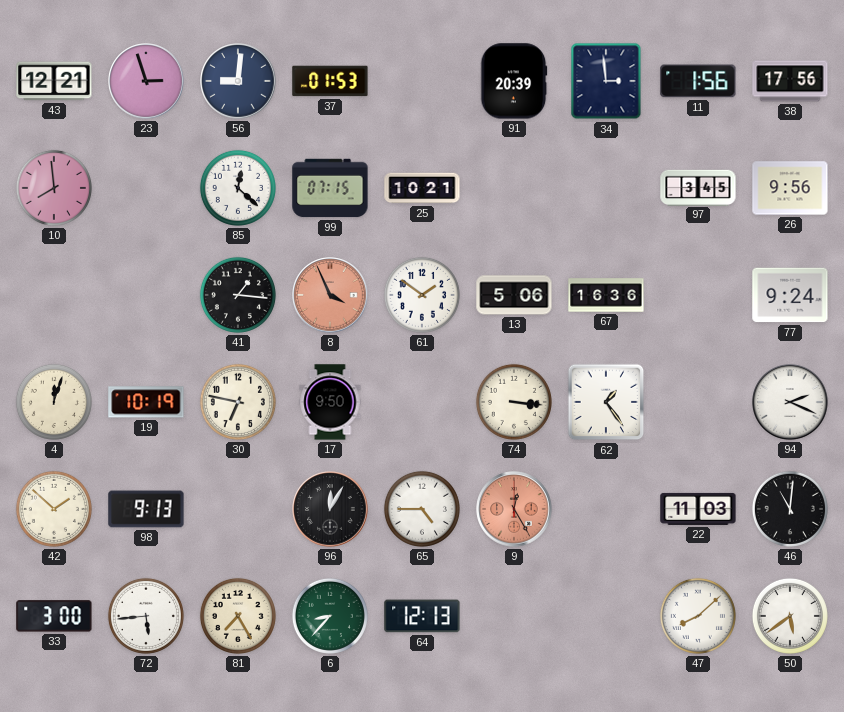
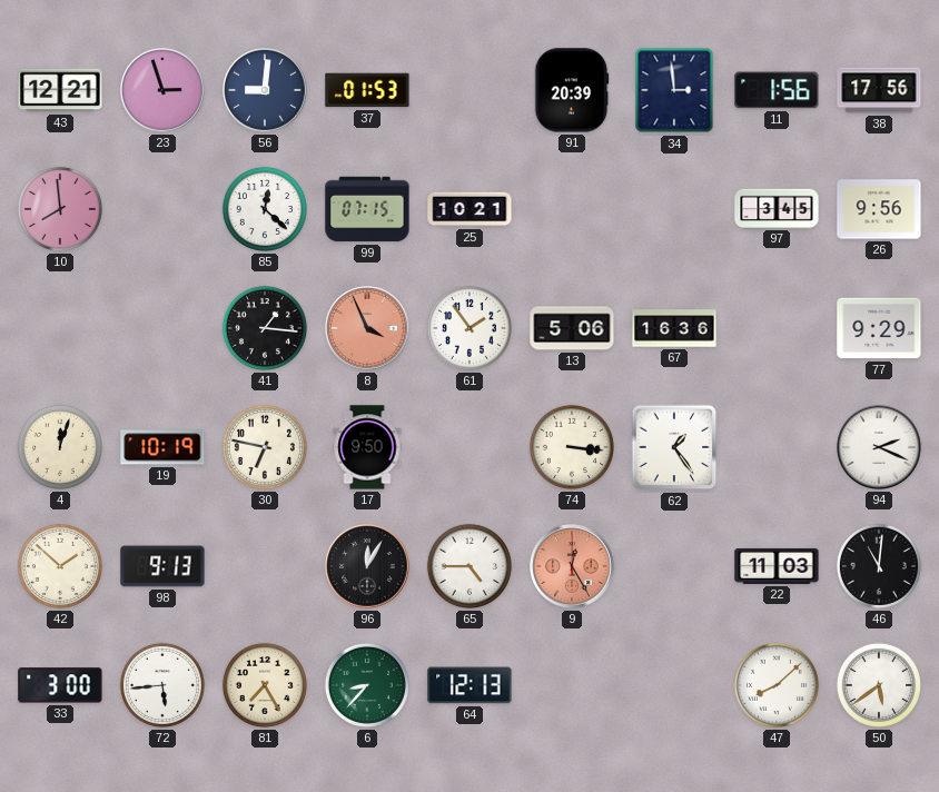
61: 1:51 -> 1:54
77: 9:24 -> 9:29
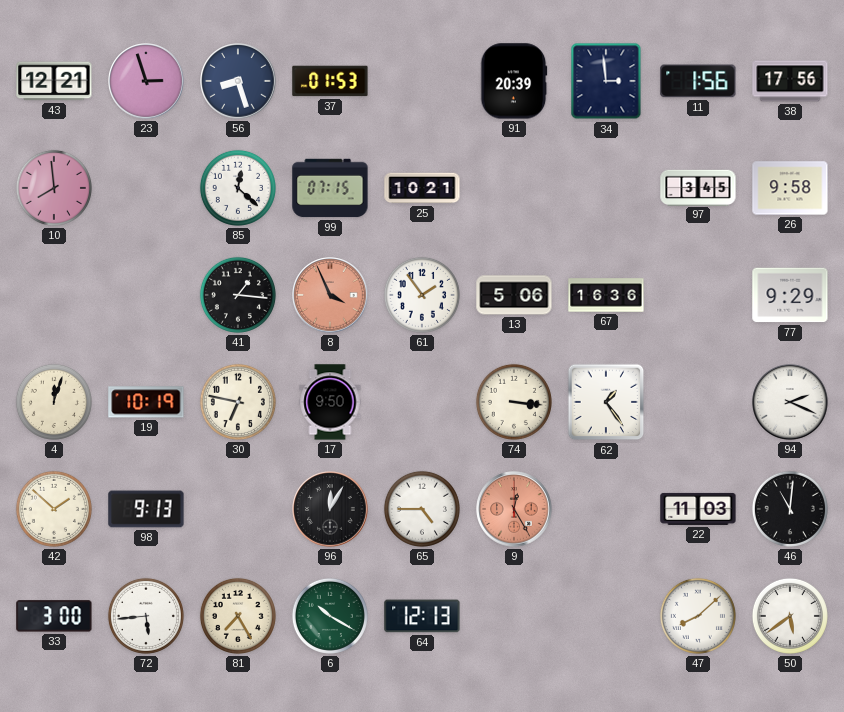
56: 9:01 -> 8:27
26: 9:56 -> 9:58
6: 8:37 -> 10:20
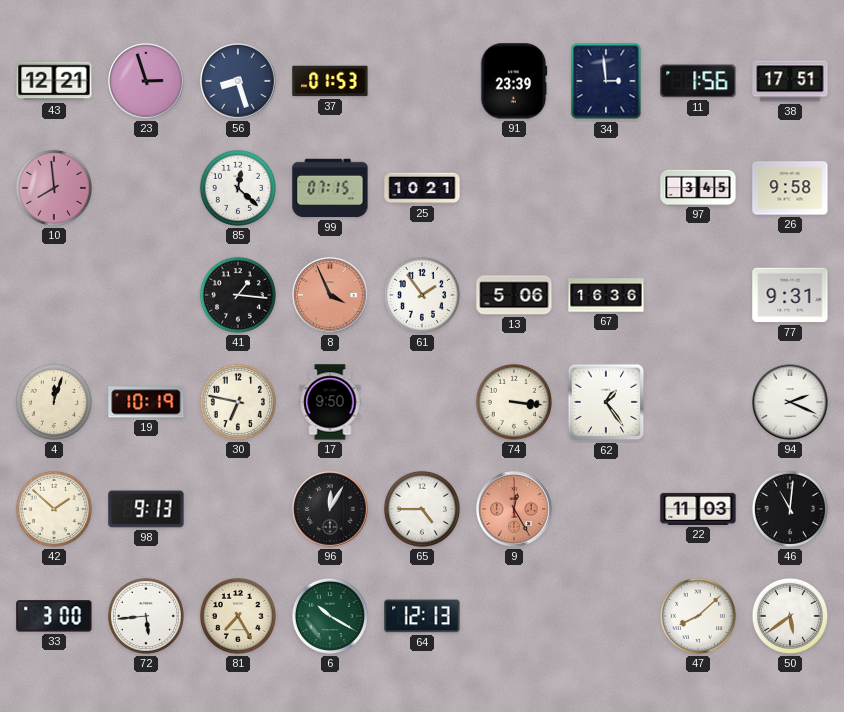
91: 20:39 -> 23:39
38: 17:56 -> 17:51
77: 9:29 -> 9:31
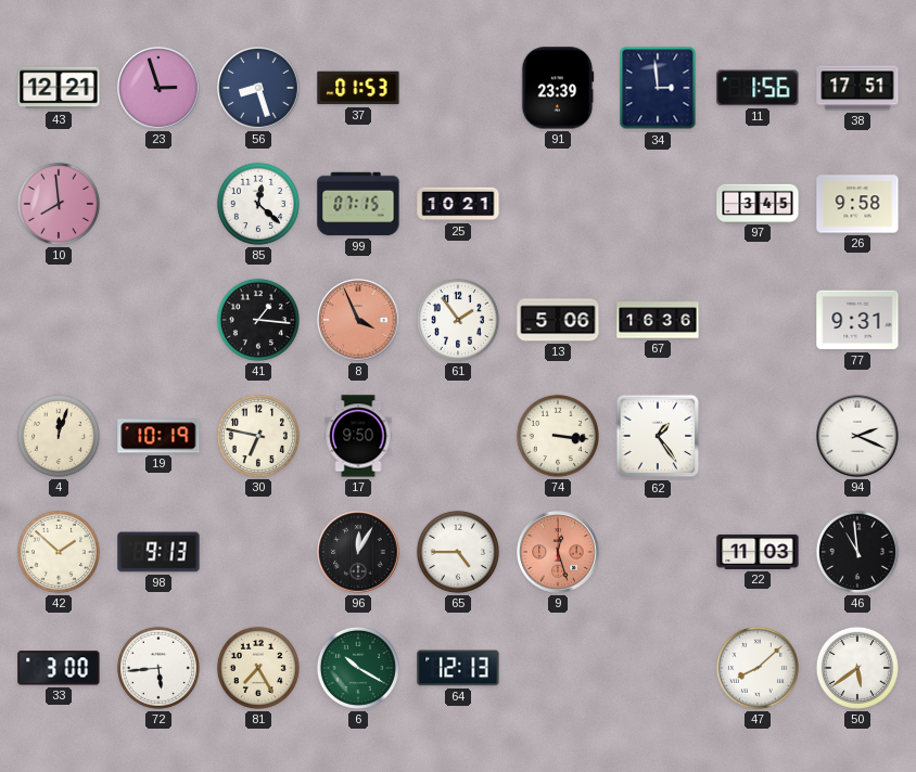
9: 12:25 -> 12:27
46: 11:01 -> 10:59
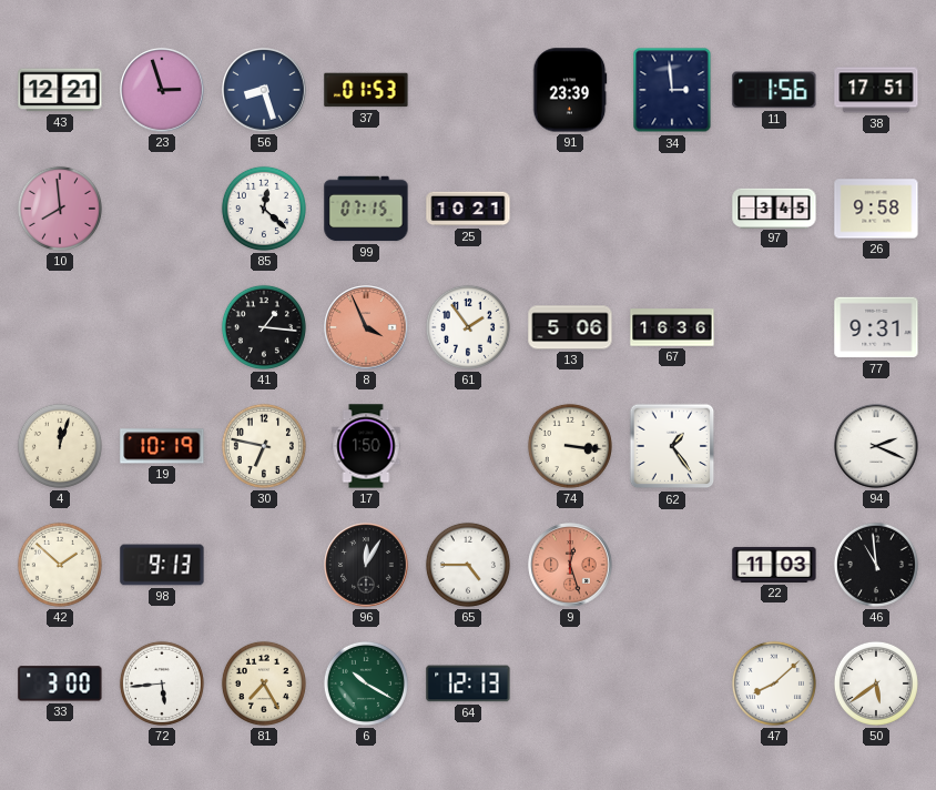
17: 9:50 -> 1:50
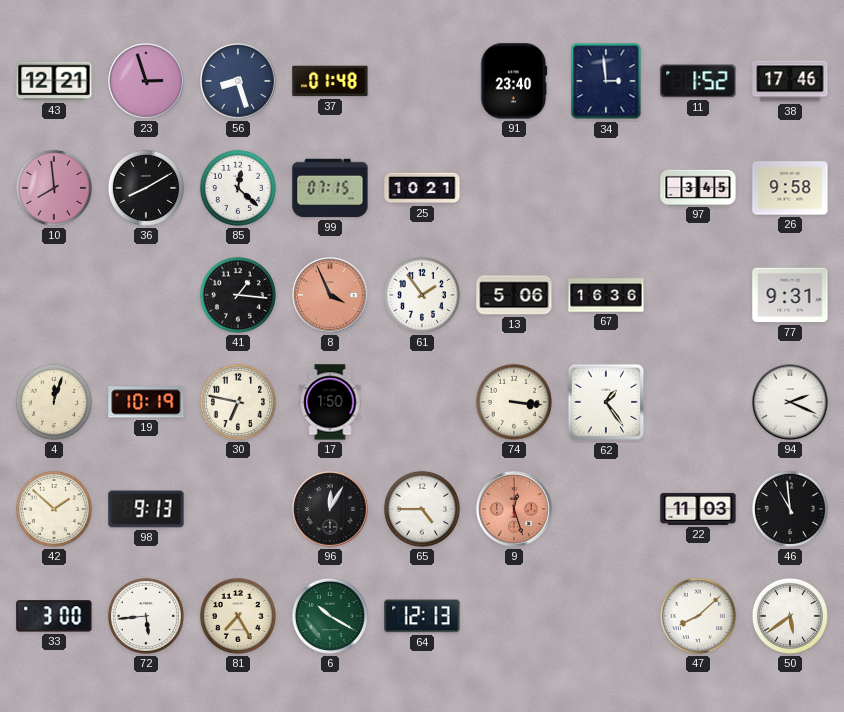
37: 01:53 -> 01:48
91: 23:39 -> 23:40
11: 1:56 -> 1:52
38: 17:51 -> 17:46
36: none -> 8:10
